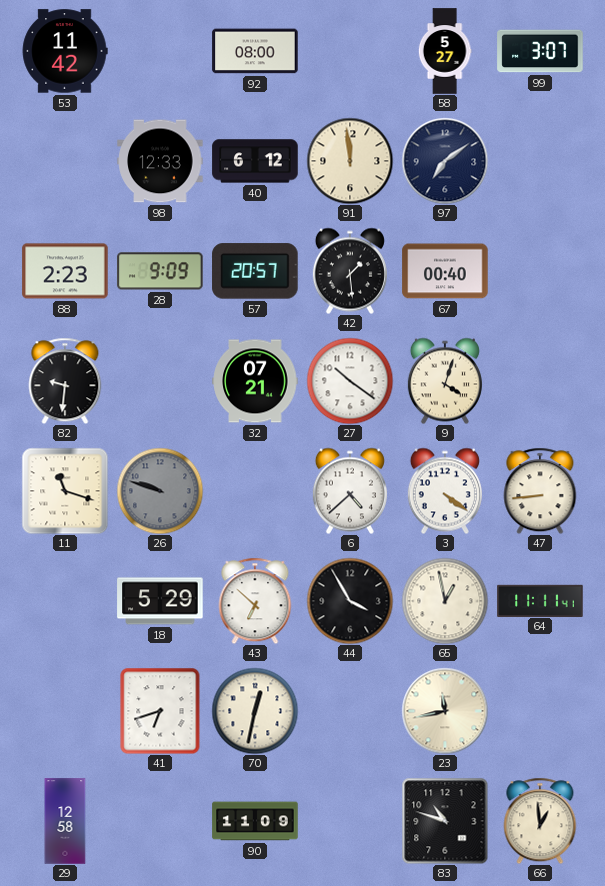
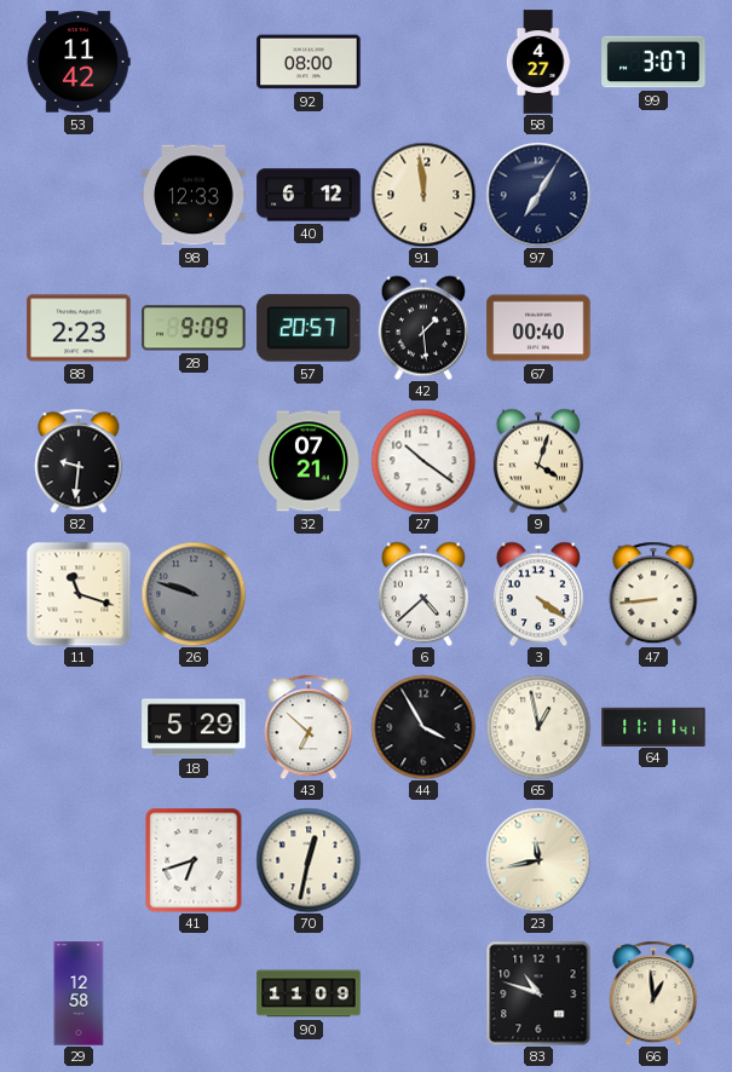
58: 5:27 -> 4:27
97: 7:09 -> 7:05
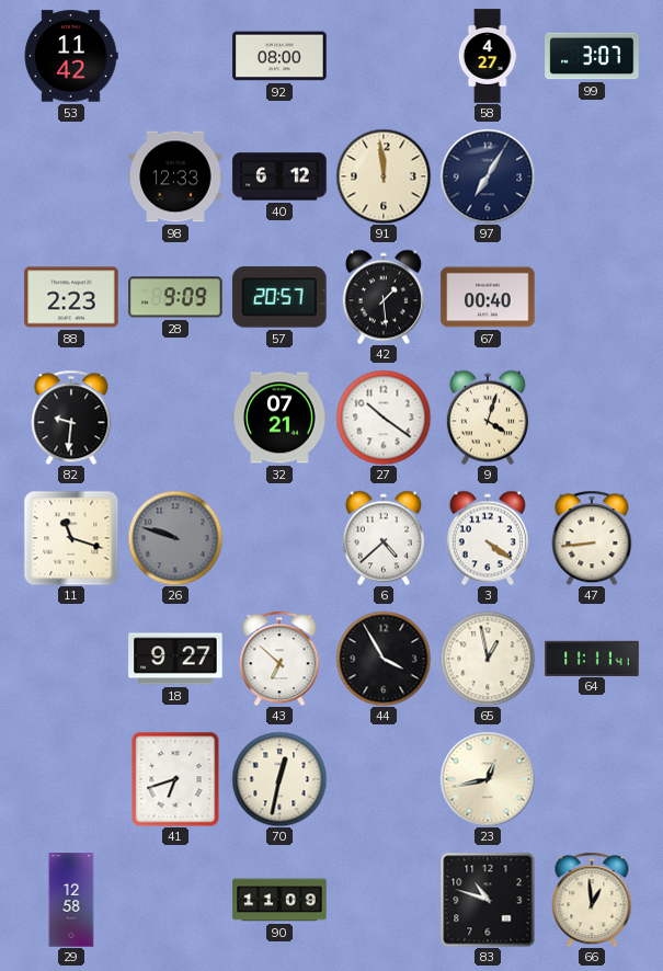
18: 5:29 -> 9:27
23: 11:43 -> 12:43
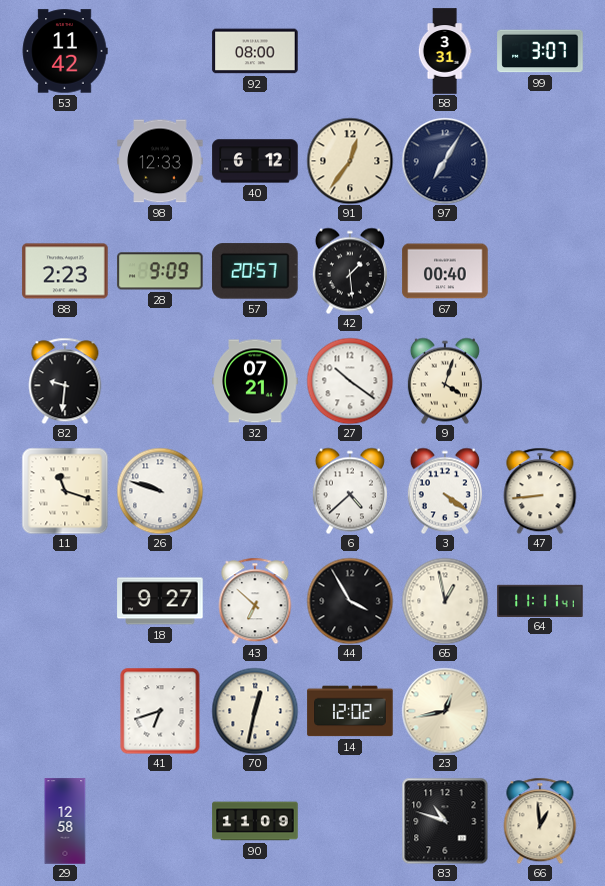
58: 4:27 -> 3:31
91: 11:59 -> 12:36
26 dial: grey -> white
14: none -> 12:02
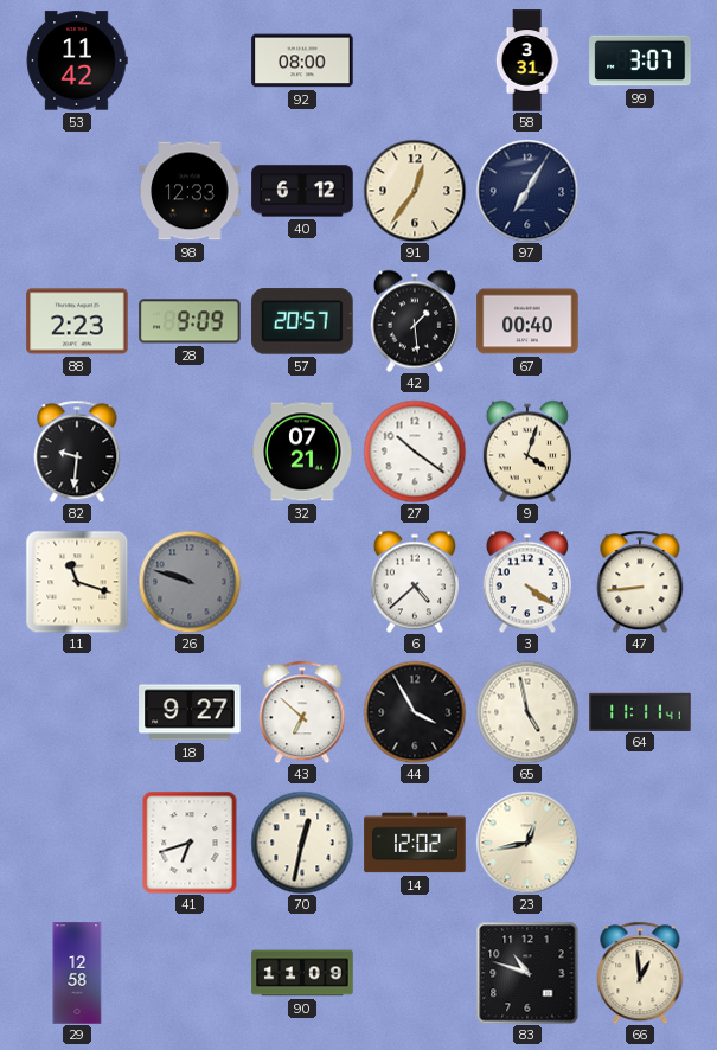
26 dial: white -> grey
65: 12:58 -> 4:58
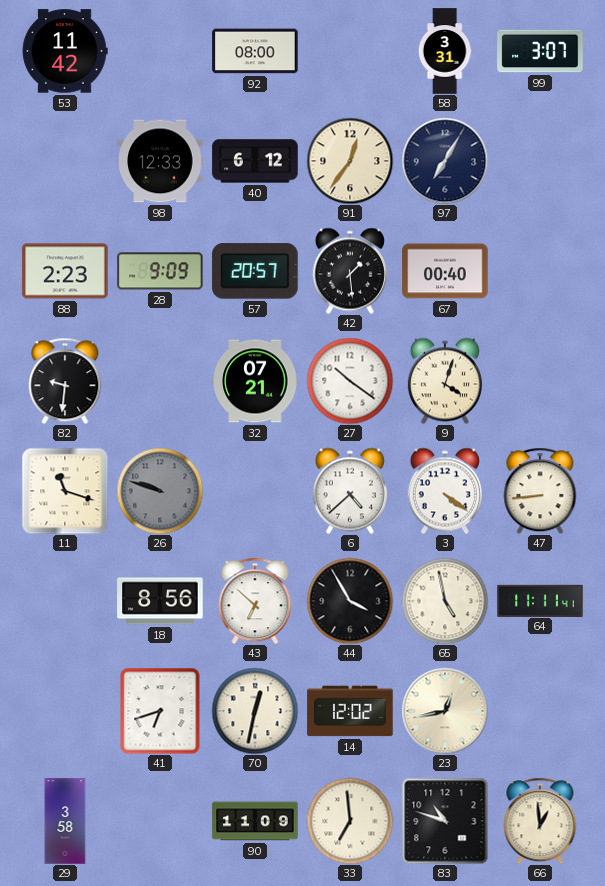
18: 9:27 -> 8:56
29: 12:58 -> 3:58
33: none -> 6:59
